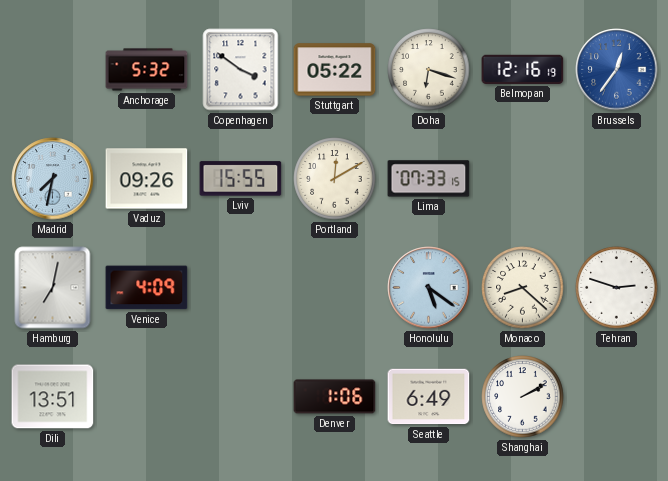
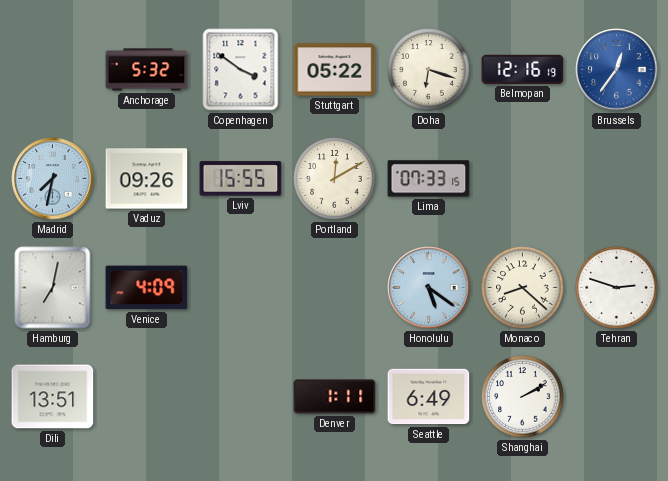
Denver: 1:06 -> 1:11
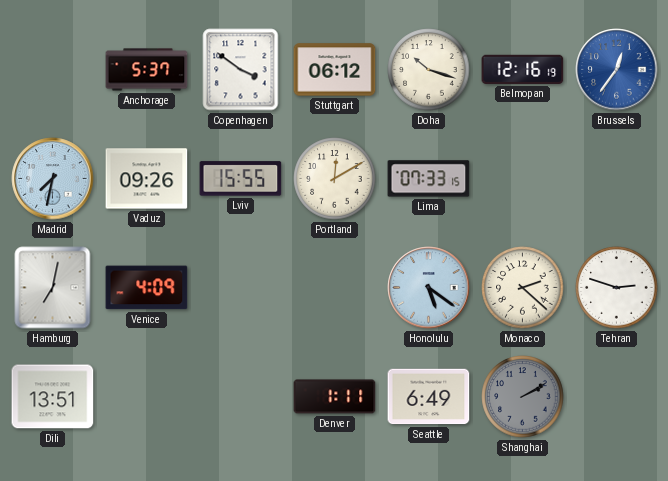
Anchorage: 5:32 -> 5:37
Stuttgart: 05:22 -> 06:12
Doha: 6:18 -> 10:18
Monaco: 8:22 -> 2:22
Shanghai dial: white -> grey
